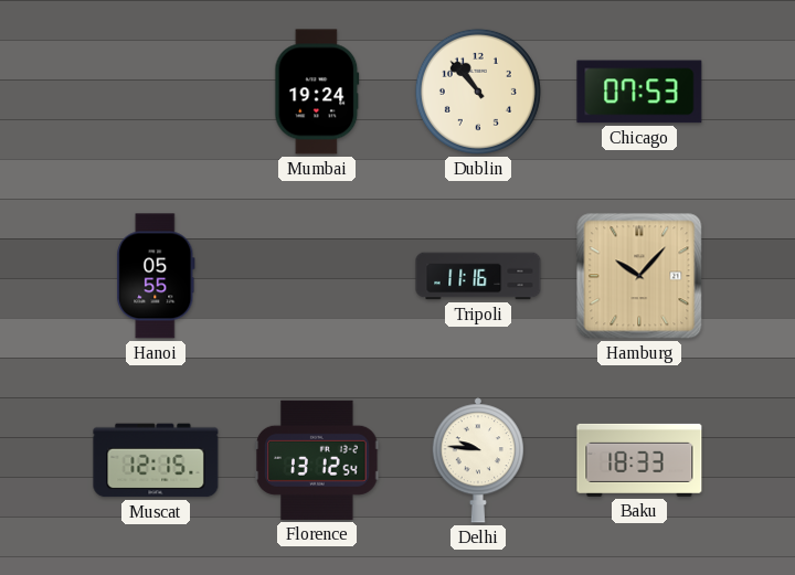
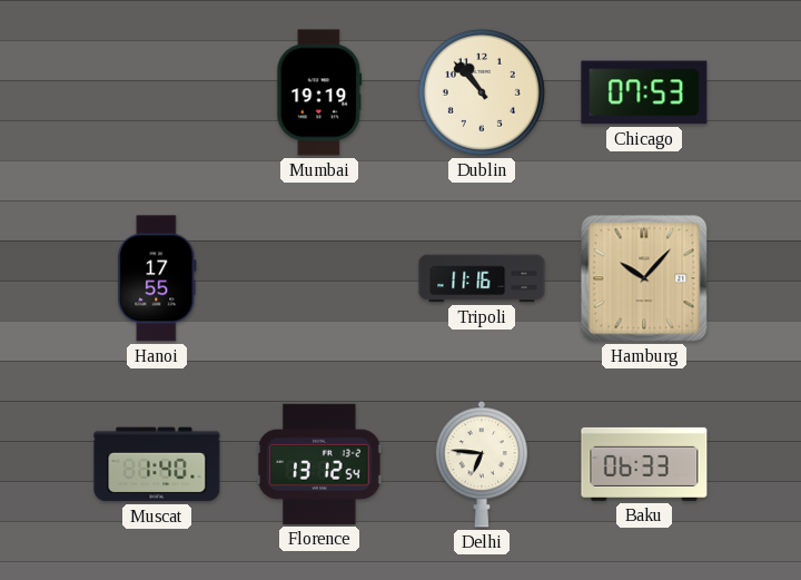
Mumbai: 19:24 -> 19:19
Hanoi: 05:55 -> 17:55
Muscat: 12:15 -> 1:40
Delhi: 9:46 -> 6:46
Baku: 18:33 -> 06:33
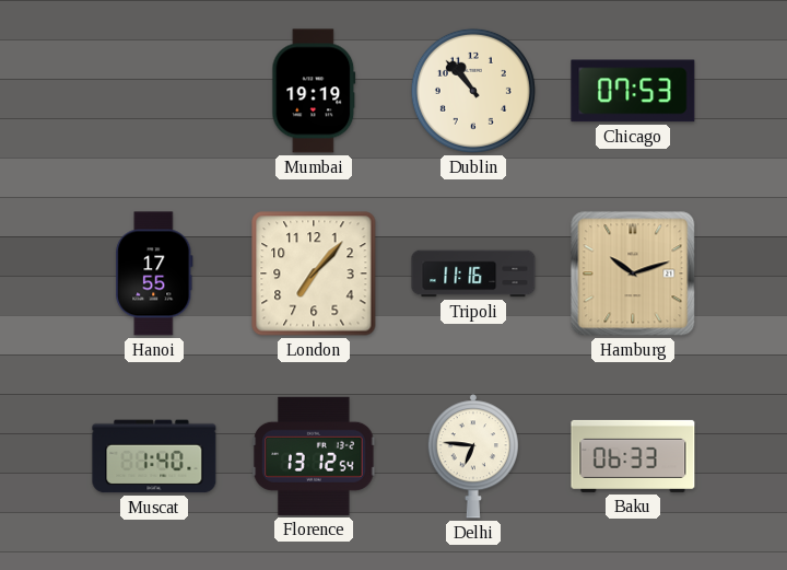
London: none -> 7:07
Hamburg: 10:07 -> 10:12
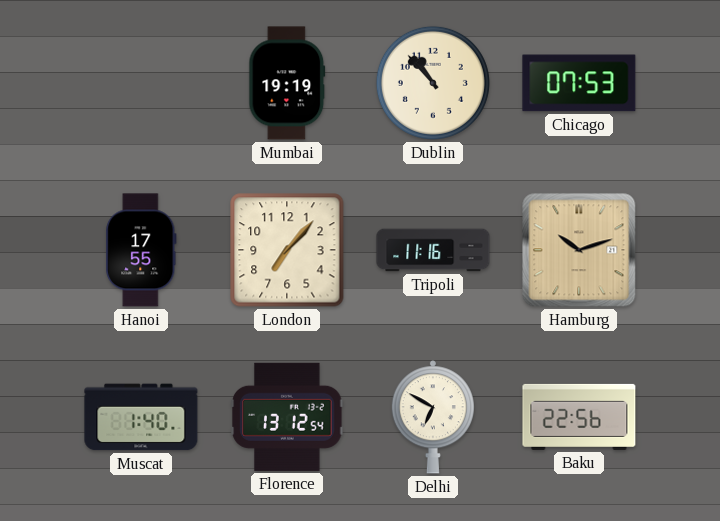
Delhi: 6:46 -> 6:50
Baku: 06:33 -> 22:56
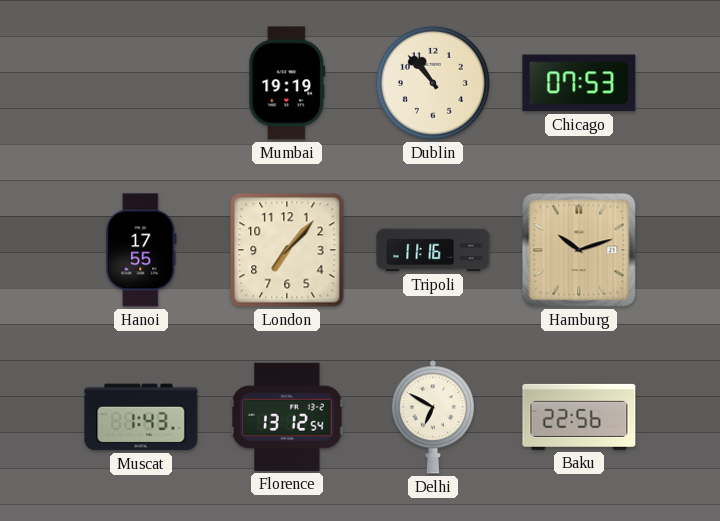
Muscat: 1:40 -> 1:43
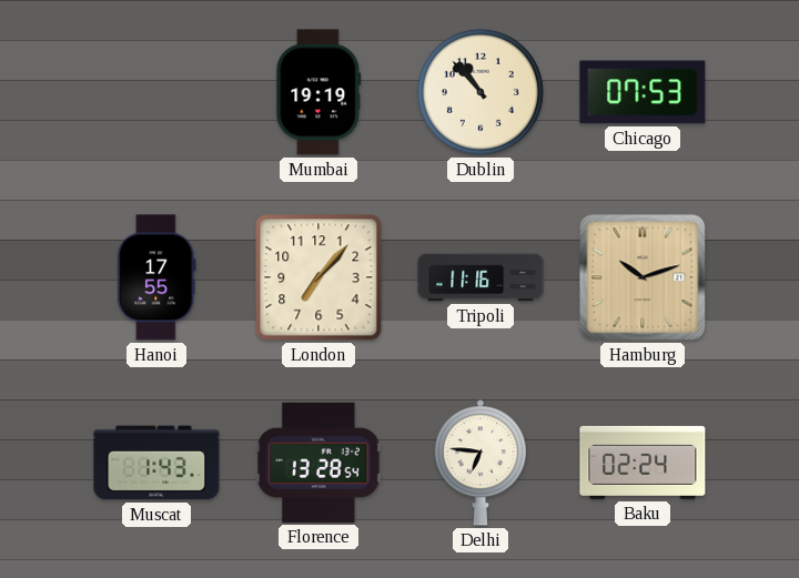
Florence: 13:12 -> 13:28
Delhi: 6:50 -> 6:46
Baku: 22:56 -> 02:24
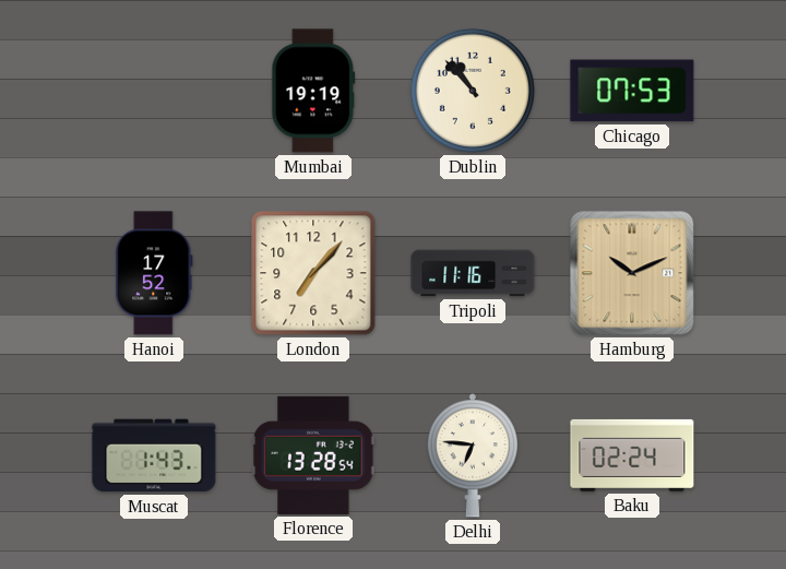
Hanoi: 17:55 -> 17:52
Hamburg: 10:12 -> 10:11
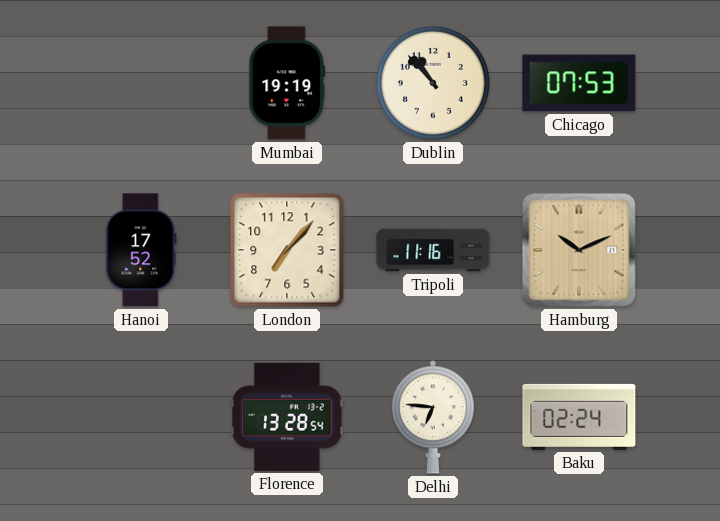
Muscat: 1:43 -> none
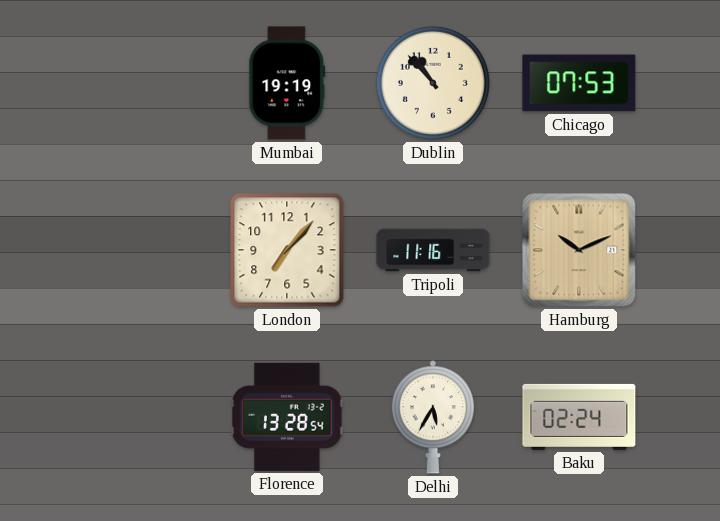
Hanoi: 17:52 -> none
Delhi: 6:46 -> 5:35
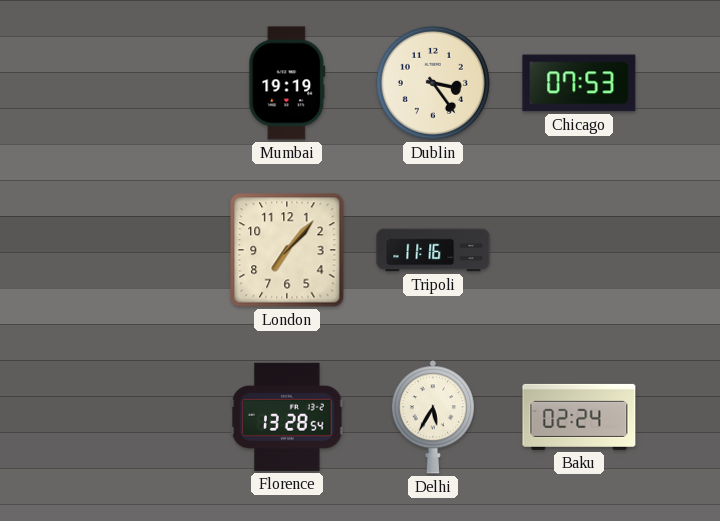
Dublin: 10:53 -> 3:24
Hamburg: 10:11 -> none
